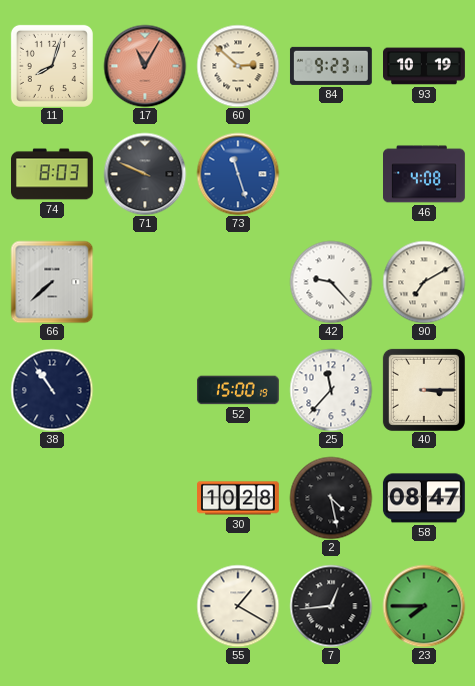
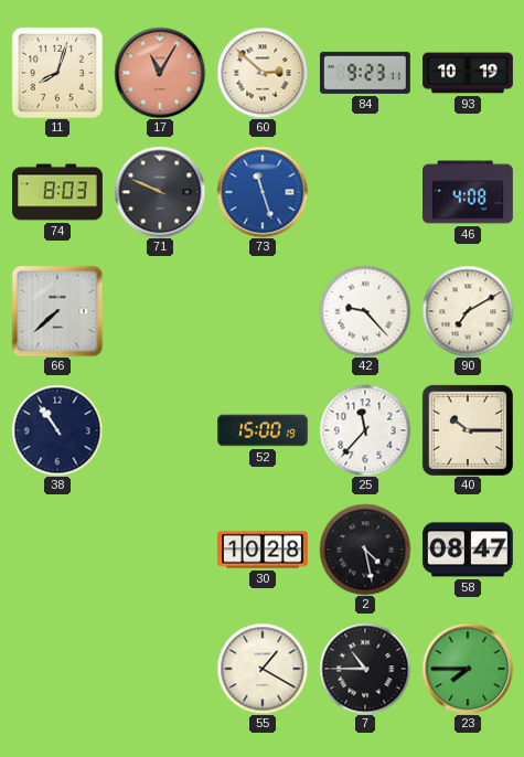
40: 3:15 -> 10:15
7: 12:44 -> 10:45
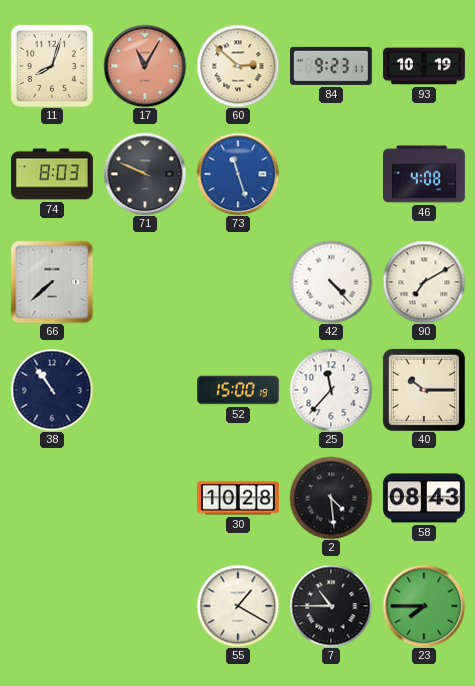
42: 9:23 -> 4:23
2: 4:28 -> 4:29
58: 08:47 -> 08:43
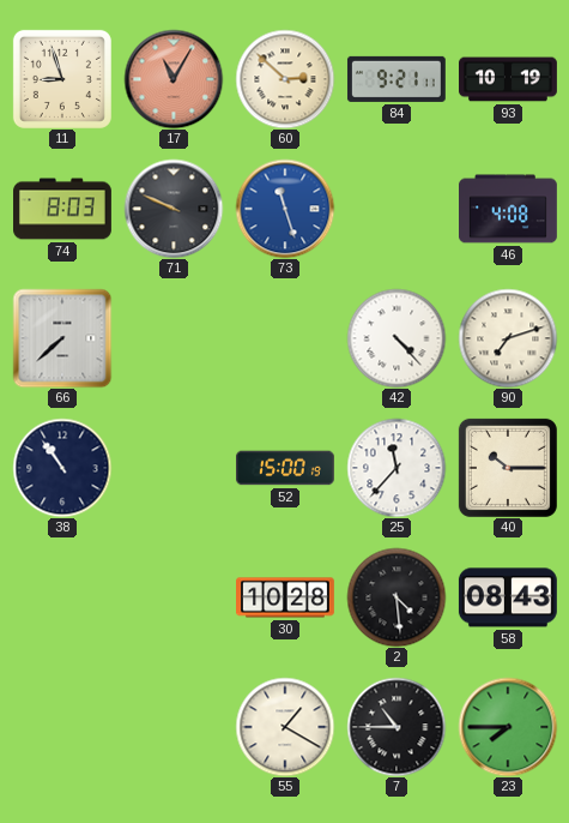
11: 8:03 -> 8:57
84: 9:23 -> 9:21
90: 7:10 -> 7:12
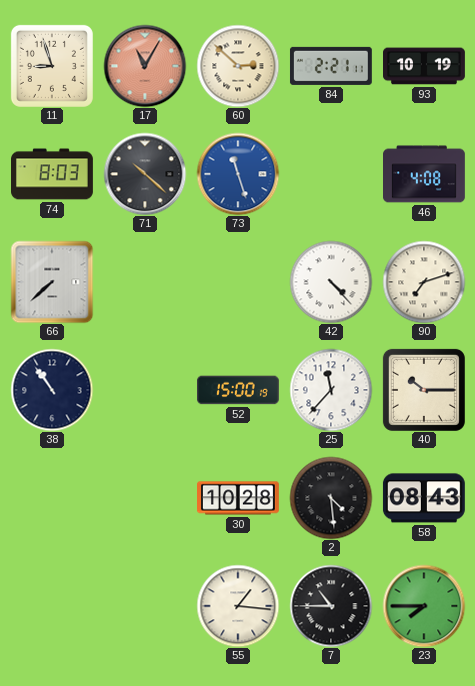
84: 9:21 -> 2:21
71: 9:49 -> 10:22
55: 1:20 -> 1:16
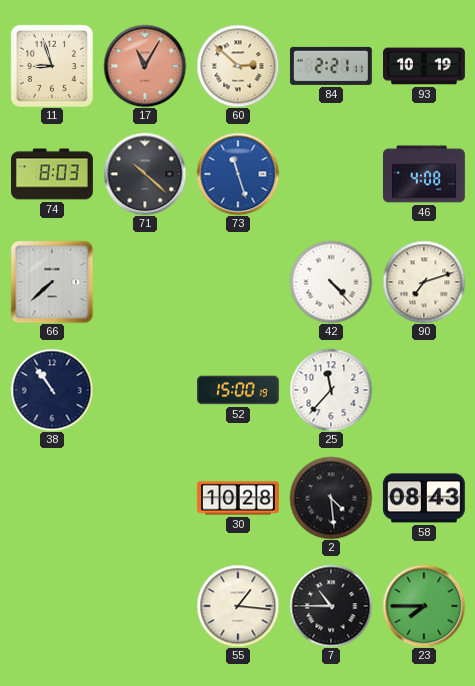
40: 10:15 -> none
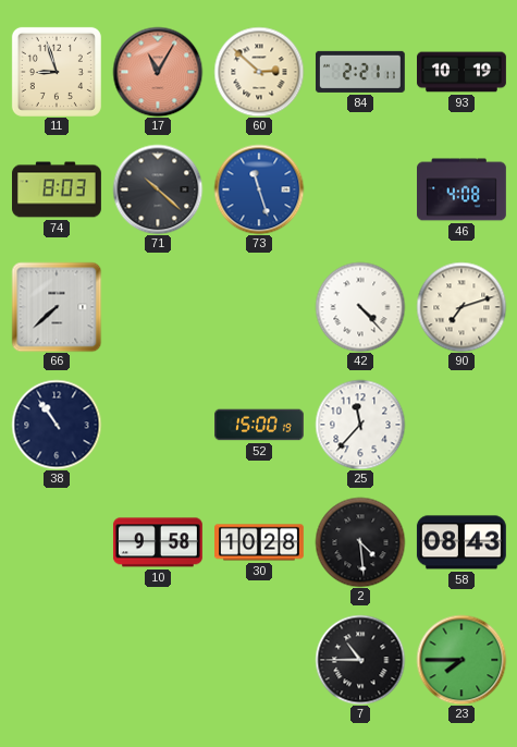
10: none -> 9:58
55: 1:16 -> none
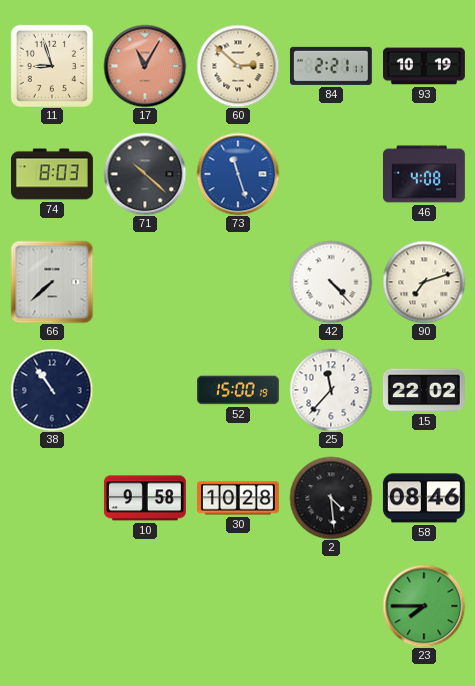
15: none -> 22:02
58: 08:43 -> 08:46
7: 10:45 -> none
